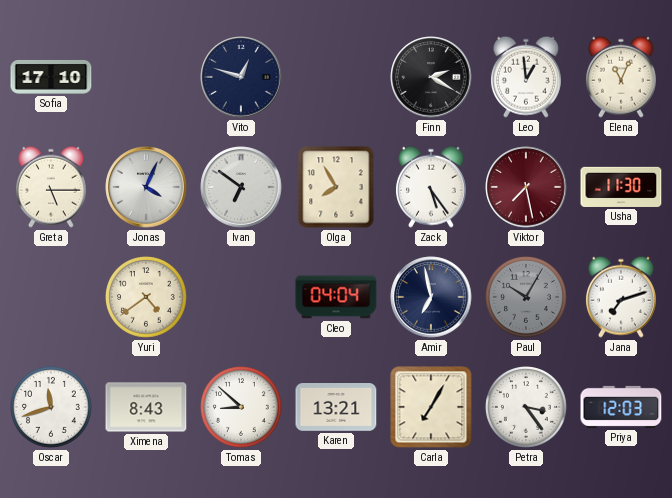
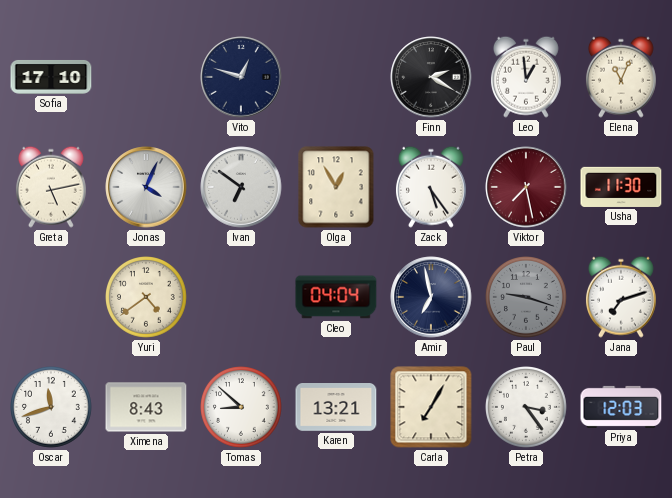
Greta: 5:15 -> 5:13
Olga: 7:55 -> 12:55
Paul: 10:05 -> 9:18
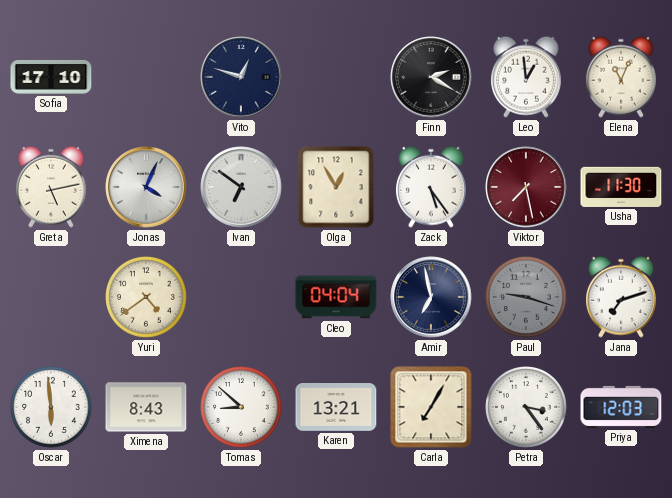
Oscar: 11:42 -> 5:59
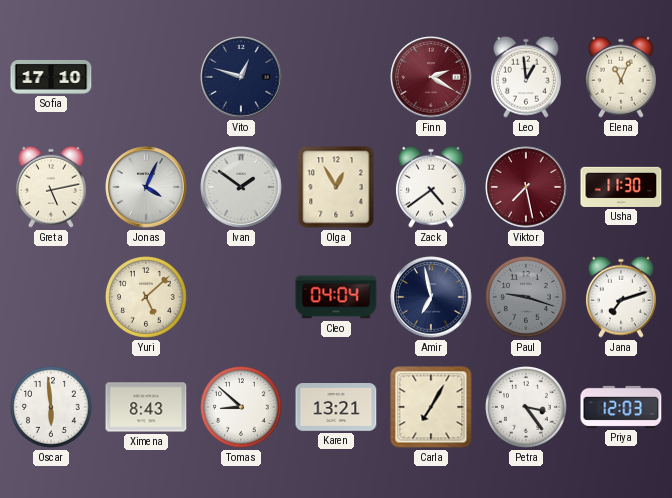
Finn dial: black -> burgundy
Ivan: 6:51 -> 1:51
Zack: 5:24 -> 4:39
Yuri: 4:39 -> 5:08
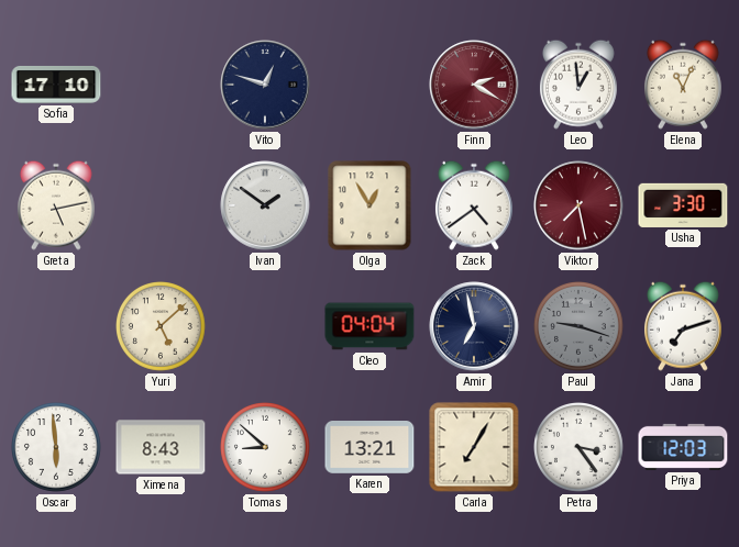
Jonas: 4:04 -> none
Usha: 11:30 -> 3:30
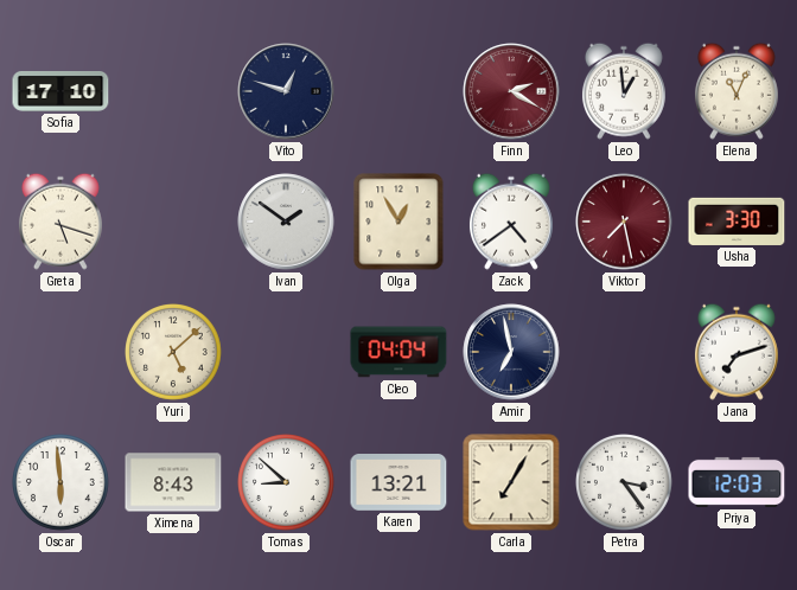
Greta: 5:13 -> 5:18
Paul: 9:18 -> none
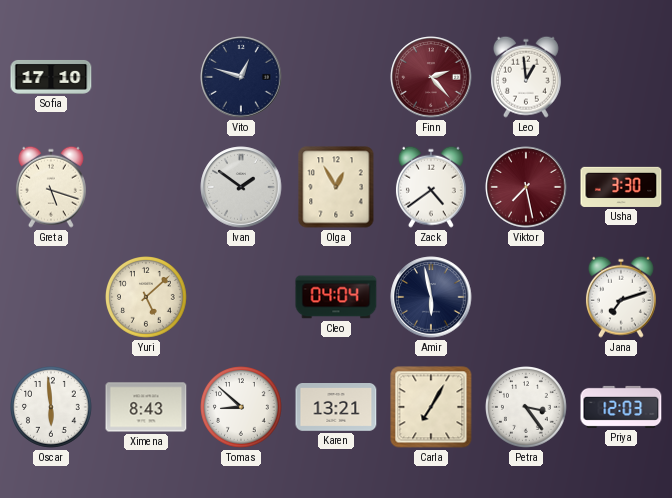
Finn: 2:20 -> 2:23
Elena: 11:04 -> none
Amir: 6:58 -> 5:58
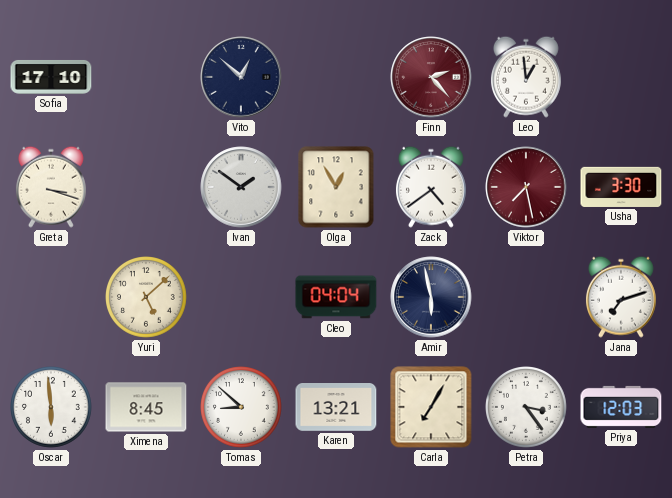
Vito: 12:48 -> 12:52
Greta: 5:18 -> 3:18
Ximena: 8:43 -> 8:45
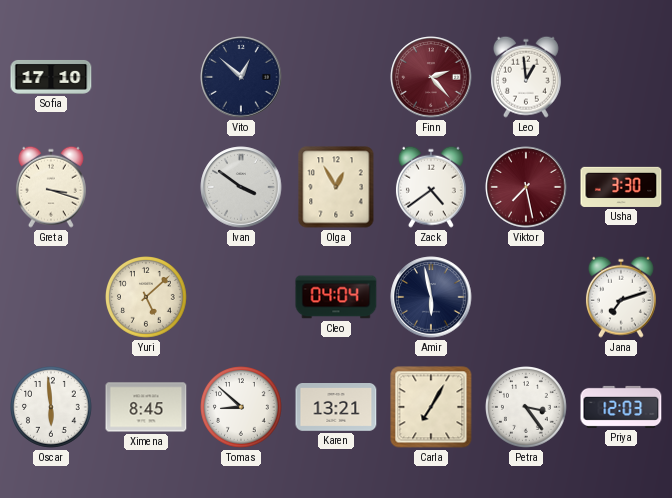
Ivan: 1:51 -> 3:51
